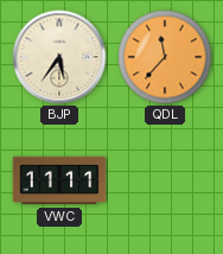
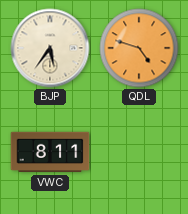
QDL: 11:37 -> 4:48
VWC: 11:11 -> 8:11
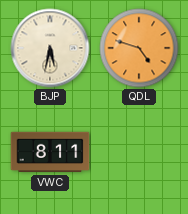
BJP: 5:36 -> 5:32
